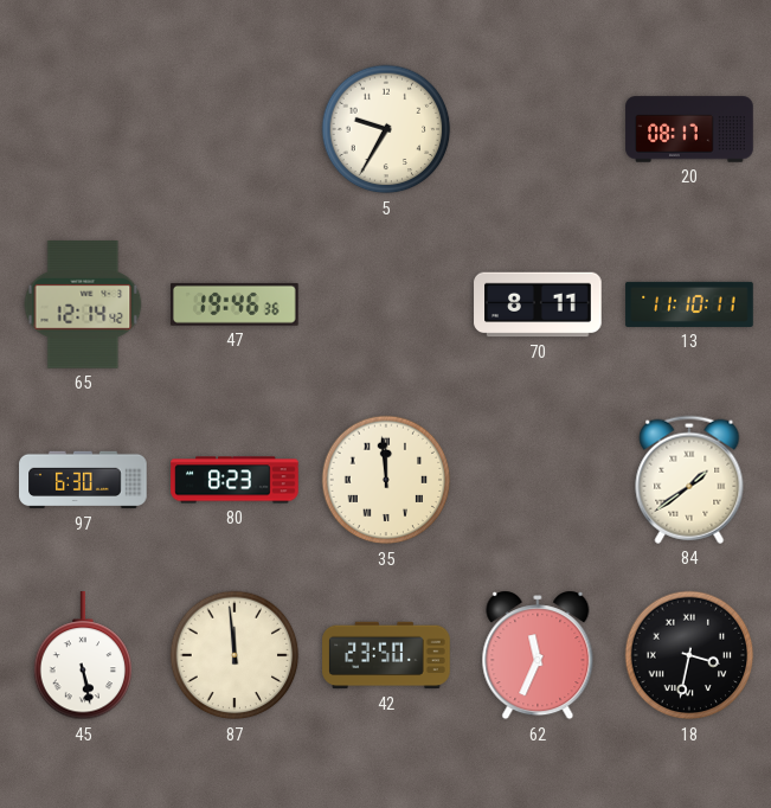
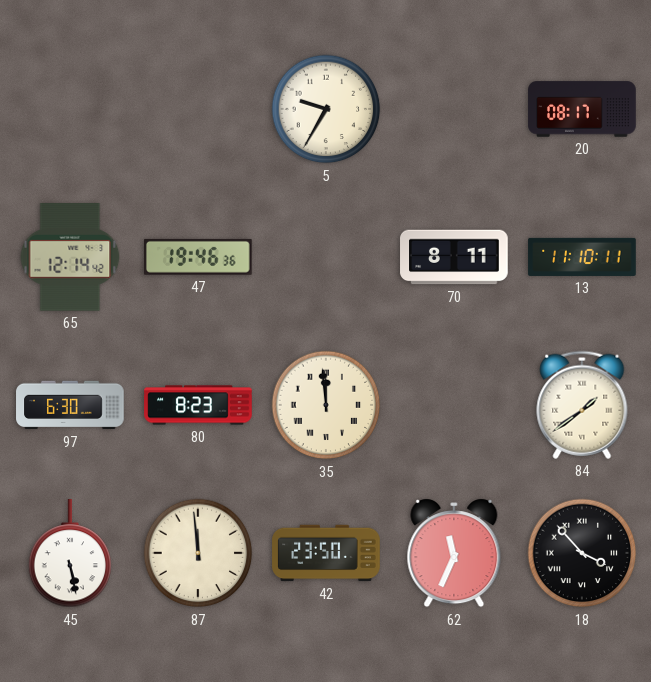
18: 3:32 -> 3:53
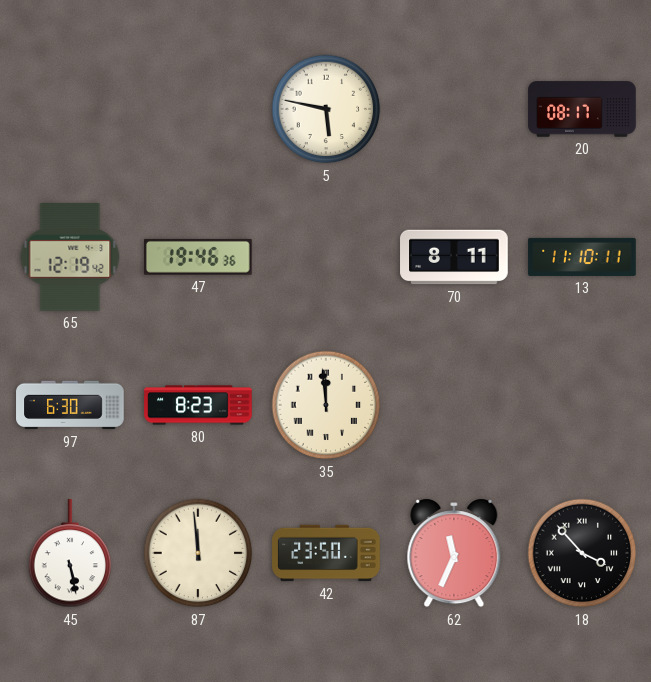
5: 9:35 -> 5:47
65: 12:14 -> 12:19
84: 1:39 -> none
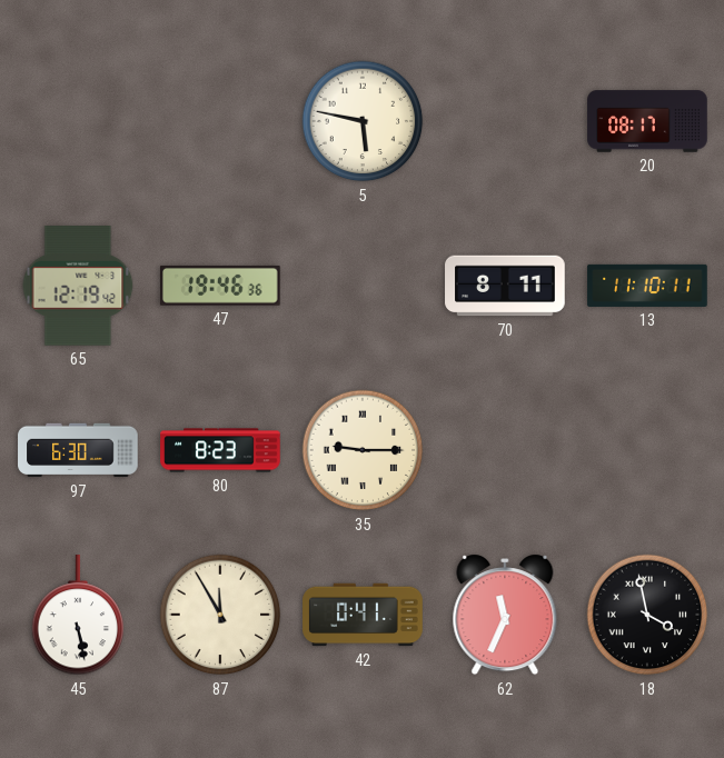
35: 11:59 -> 9:15
87: 11:59 -> 11:55
42: 23:50 -> 0:41
18: 3:53 -> 3:58
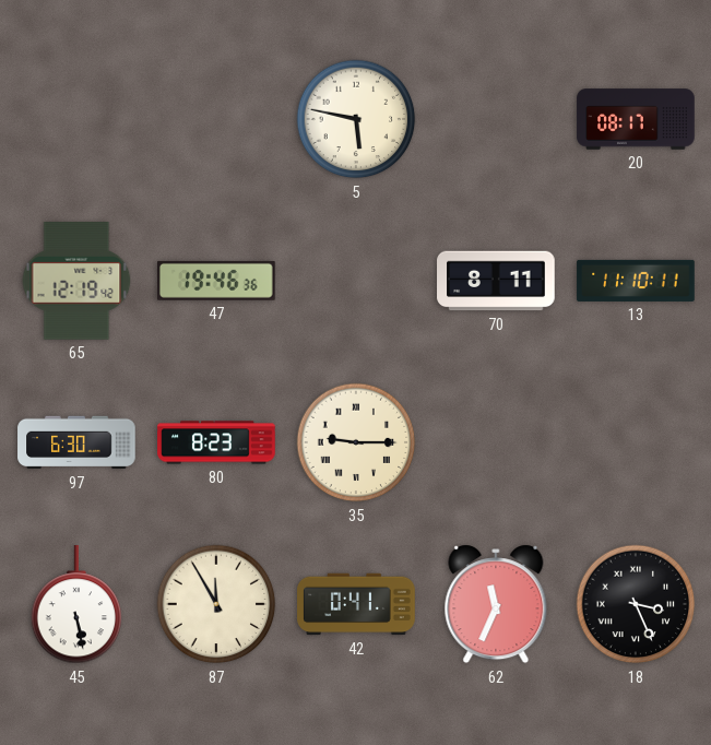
18: 3:58 -> 3:26
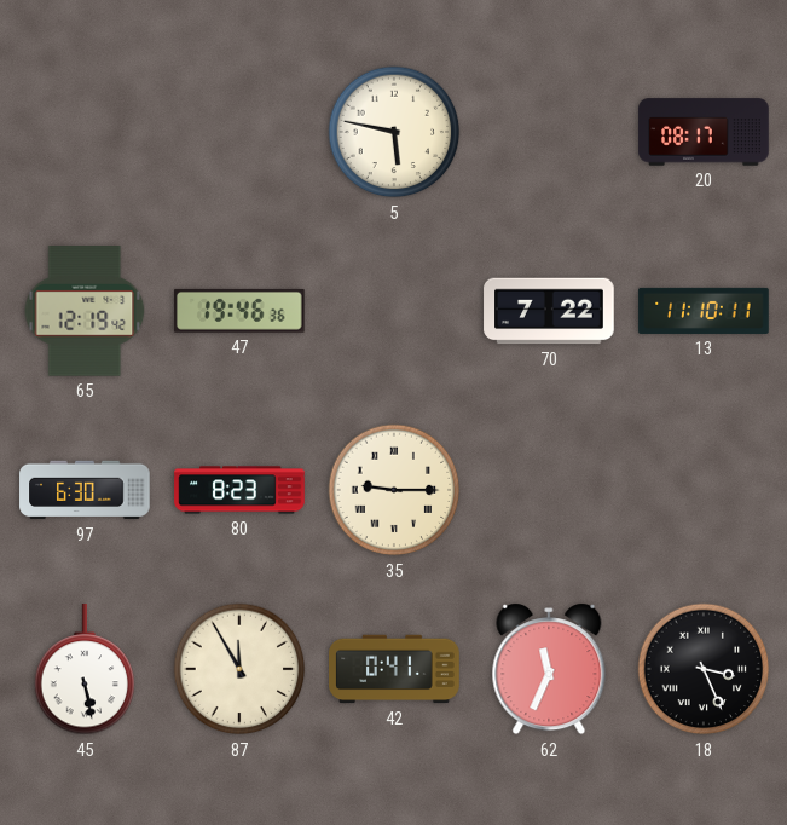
70: 8:11 -> 7:22
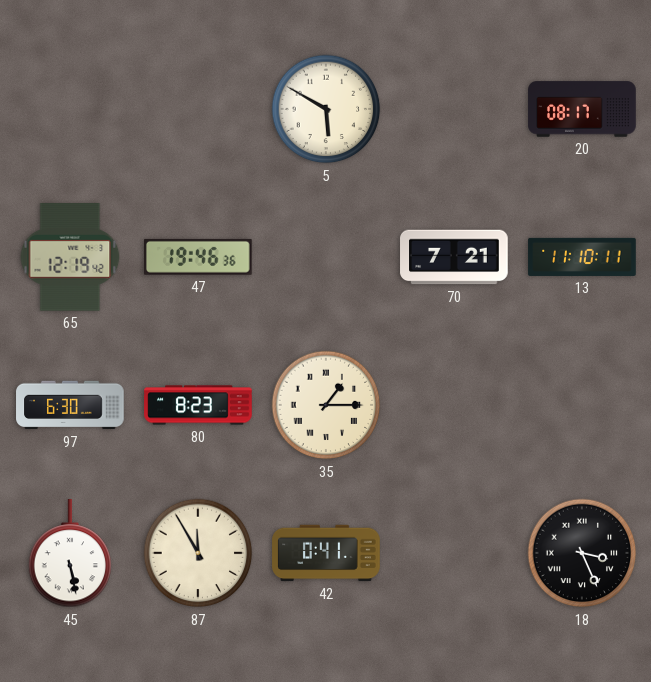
5: 5:47 -> 5:50
70: 7:22 -> 7:21
35: 9:15 -> 1:15
62: 11:34 -> none
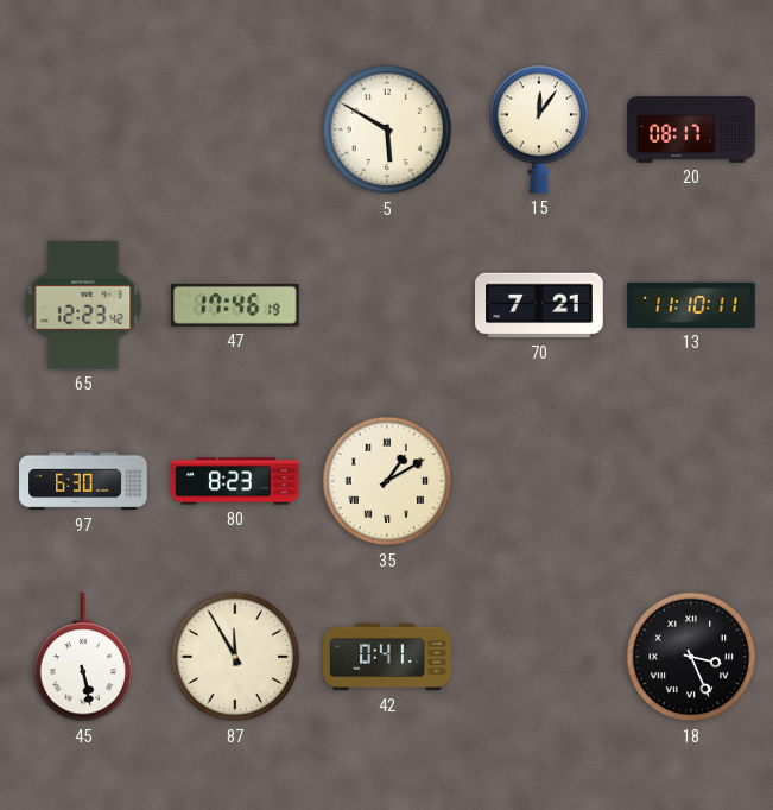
15: none -> 12:06
65: 12:19 -> 12:23
47: 19:46 -> 17:46
35: 1:15 -> 1:10
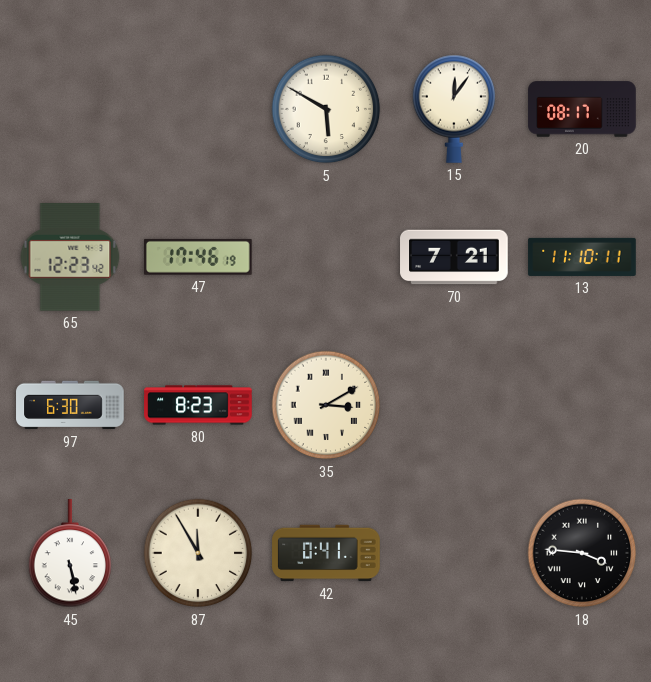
35: 1:10 -> 3:10
18: 3:26 -> 3:46
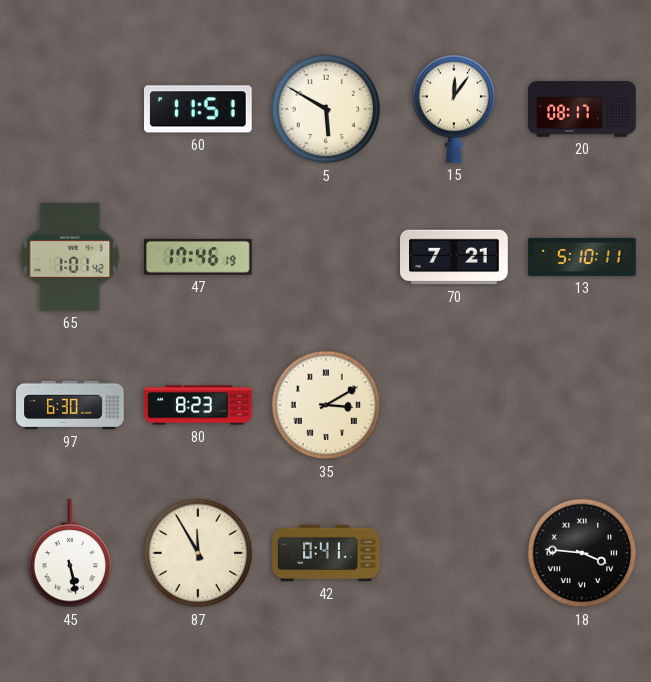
60: none -> 11:51
65: 12:23 -> 1:01
13: 11:10 -> 5:10
